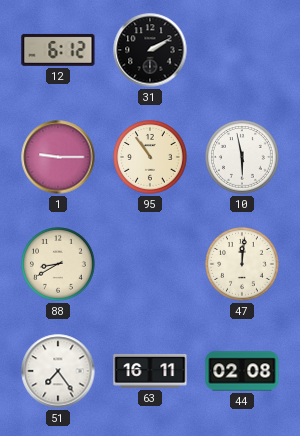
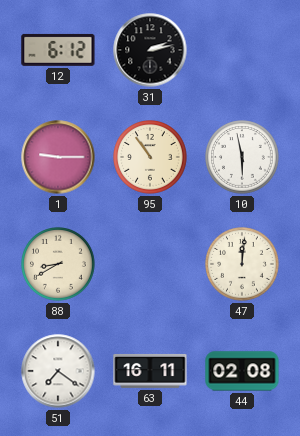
31: 2:10 -> 2:13
51: 7:24 -> 7:21
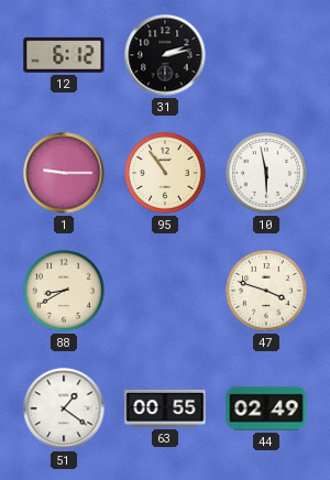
47: 12:01 -> 3:48
51: 7:21 -> 1:21
63: 16:11 -> 00:55
44: 02:08 -> 02:49
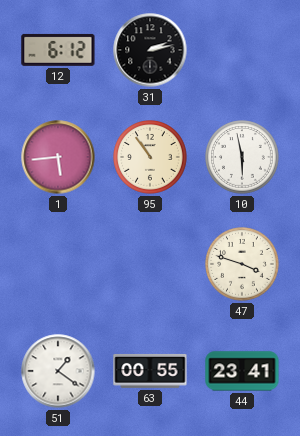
1: 9:15 -> 5:44
88: 8:40 -> none
44: 02:49 -> 23:41
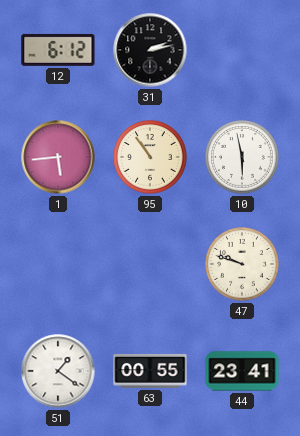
47: 3:48 -> 9:48
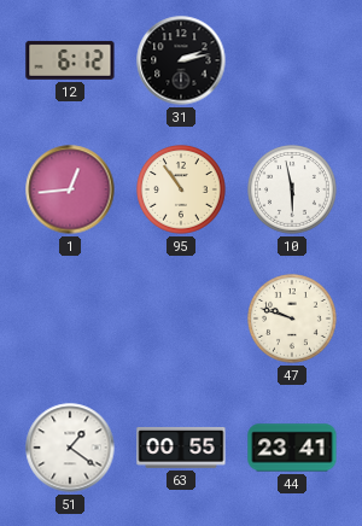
1: 5:44 -> 12:44
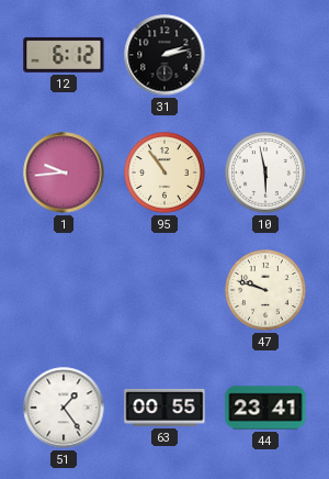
1: 12:44 -> 9:44
51: 1:21 -> 1:24
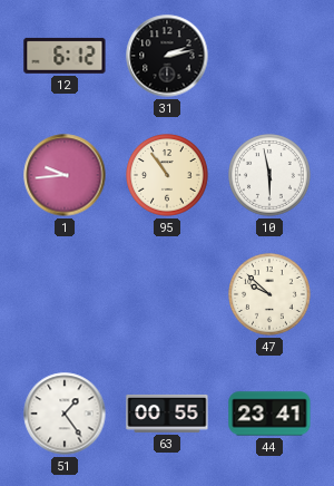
47: 9:48 -> 9:52
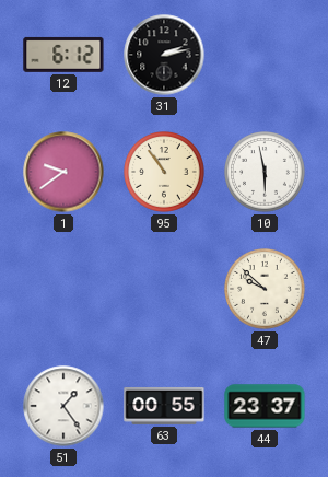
1: 9:44 -> 9:39
44: 23:41 -> 23:37
